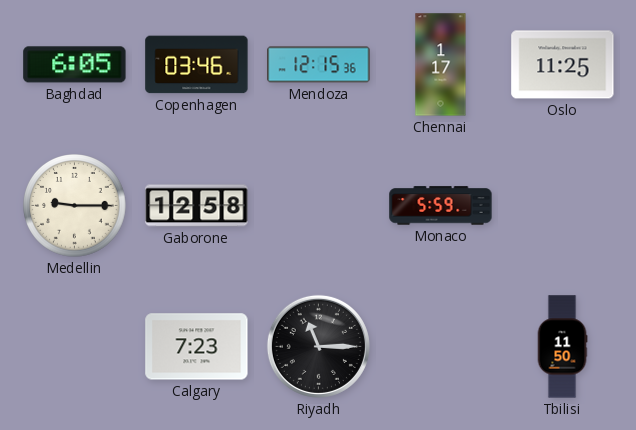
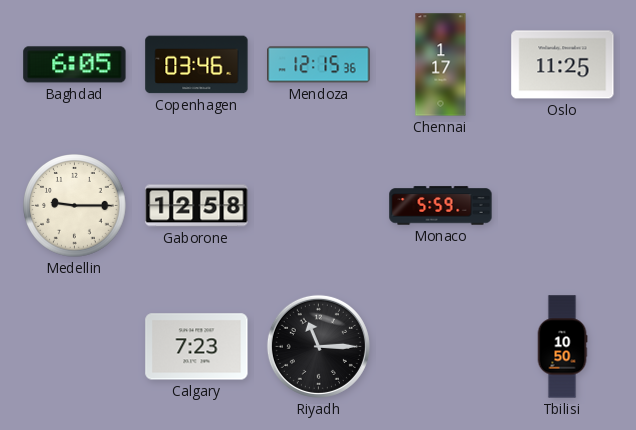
Tbilisi: 11:50 -> 10:50
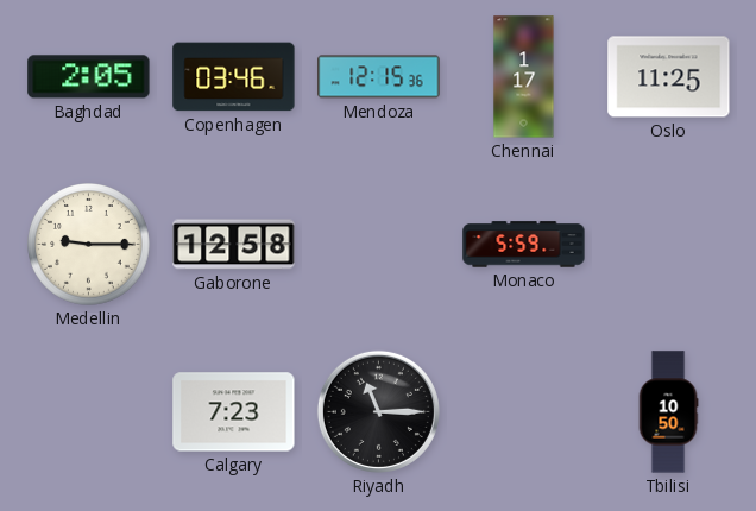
Baghdad: 6:05 -> 2:05
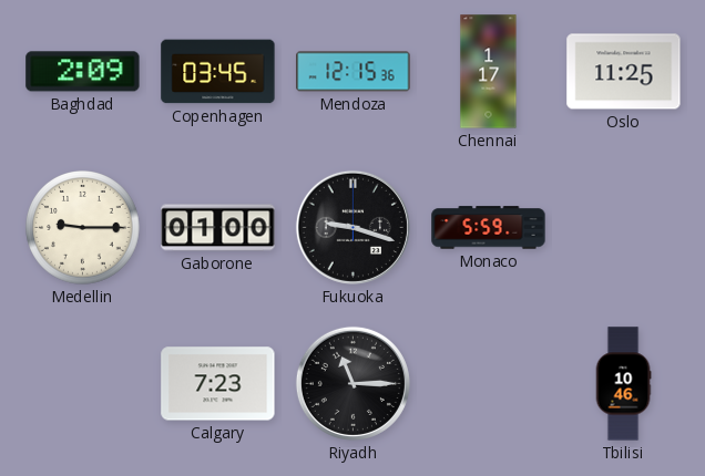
Baghdad: 2:05 -> 2:09
Copenhagen: 03:46 -> 03:45
Gaborone: 12:58 -> 01:00
Fukuoka: none -> 9:18
Tbilisi: 10:50 -> 10:46
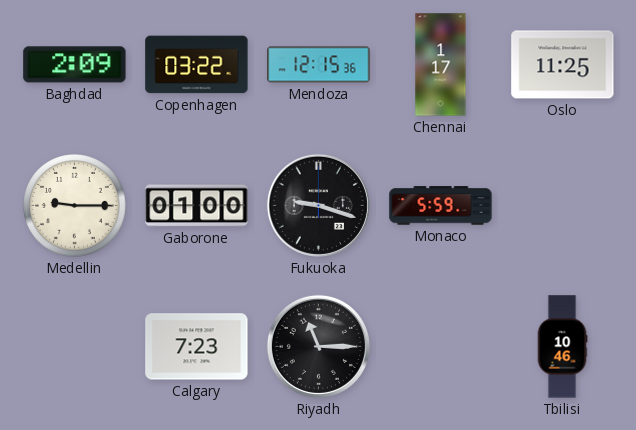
Copenhagen: 03:45 -> 03:22
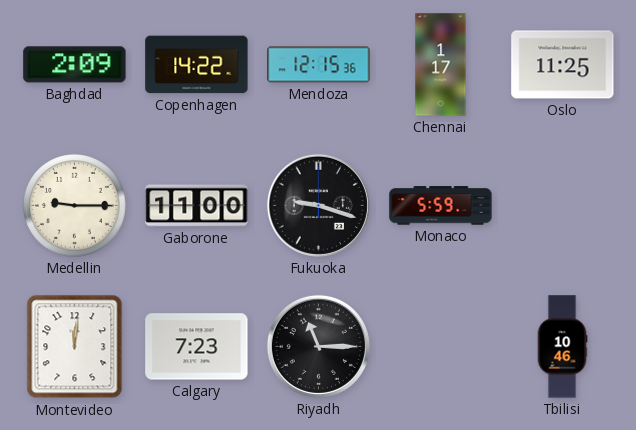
Copenhagen: 03:22 -> 14:22
Gaborone: 01:00 -> 11:00
Montevideo: none -> 12:01
